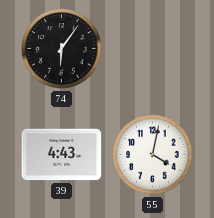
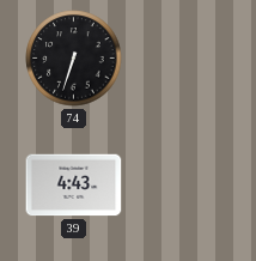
74: 6:06 -> 6:33
55: 4:02 -> none
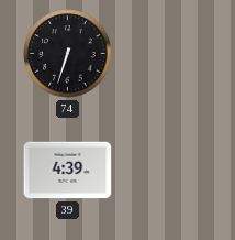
39: 4:43 -> 4:39
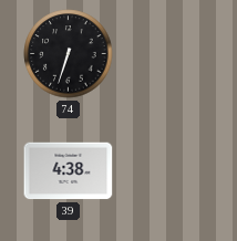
39: 4:39 -> 4:38
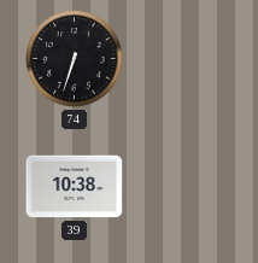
39: 4:38 -> 10:38
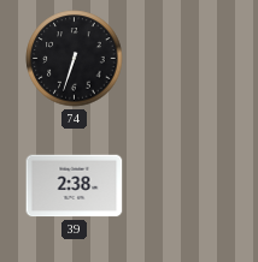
39: 10:38 -> 2:38
